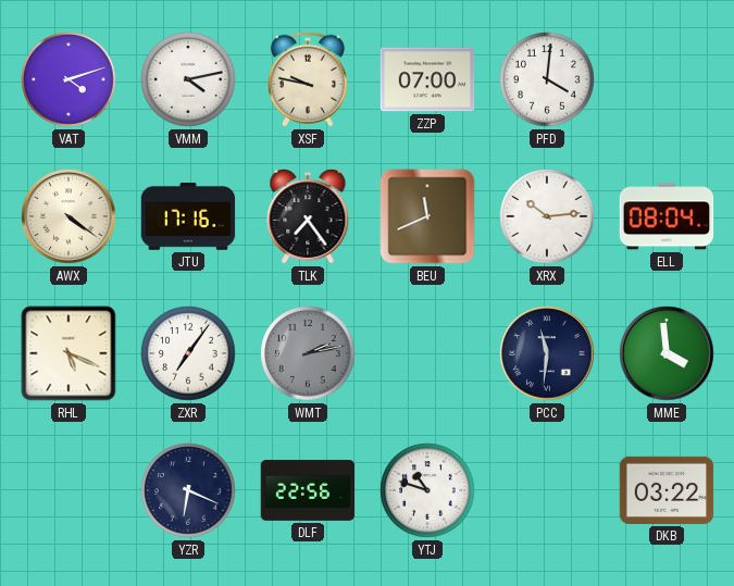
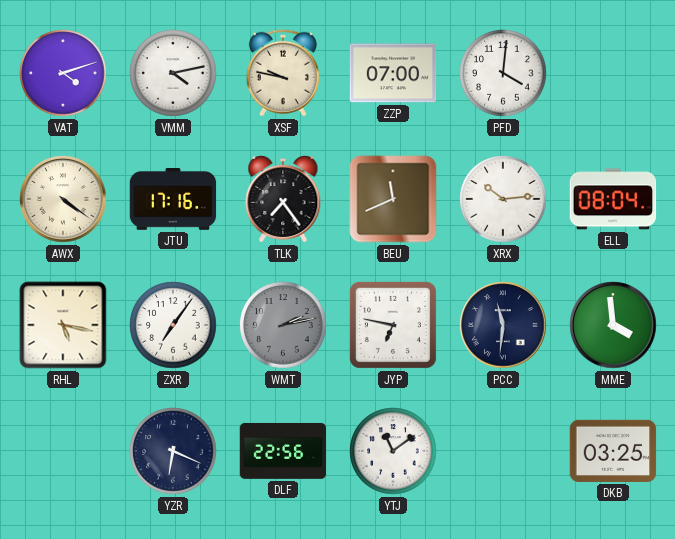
RHL: 5:19 -> 5:17
JYP: none -> 6:47
YTJ: 10:48 -> 11:09
DKB: 03:22 -> 03:25
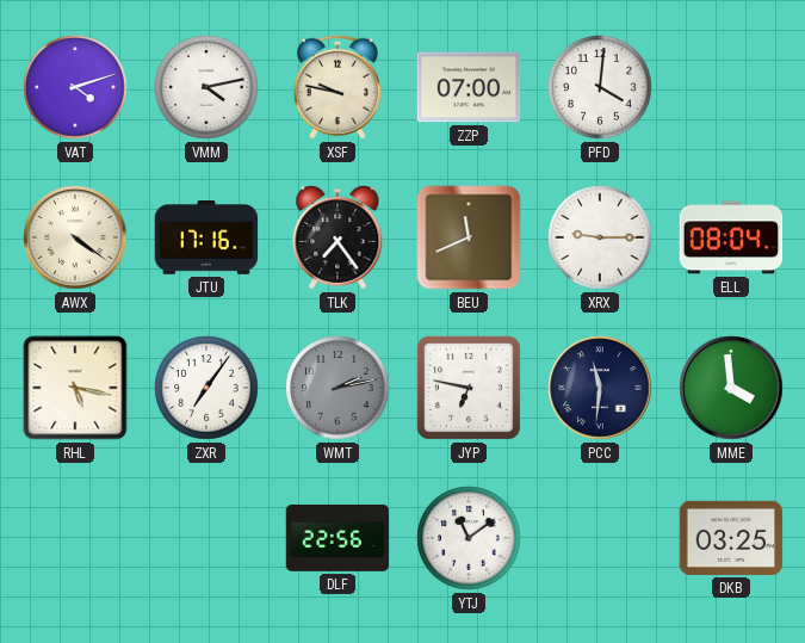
XRX: 10:14 -> 9:15
YZR: 6:19 -> none
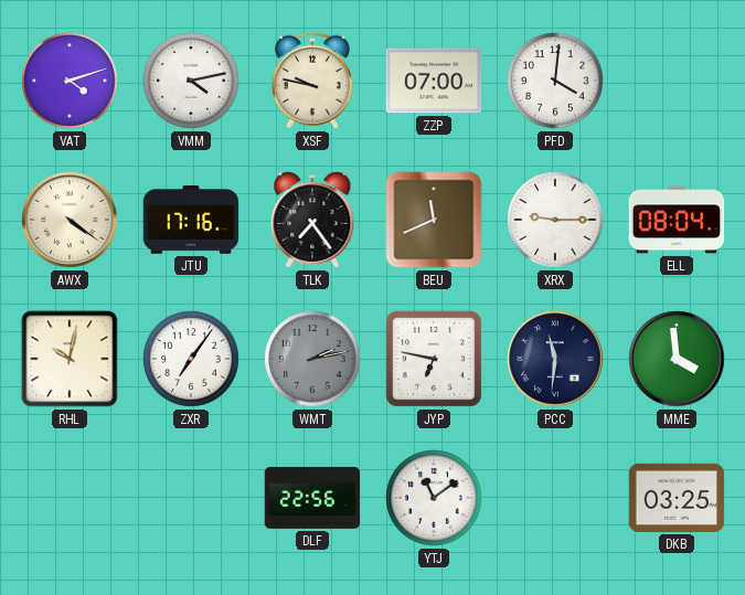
RHL: 5:17 -> 10:02
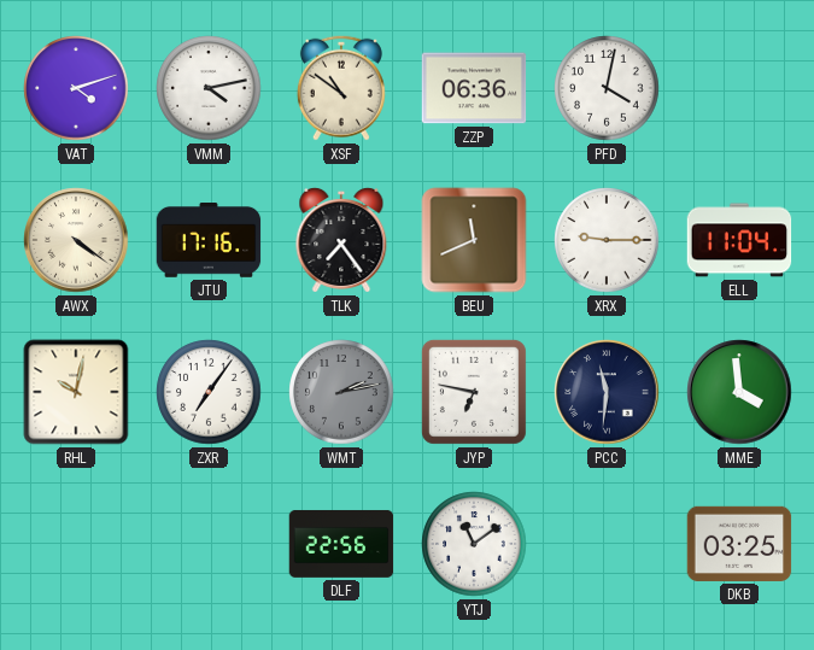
XSF: 9:47 -> 10:51
ZZP: 07:00 -> 06:36
PFD: 4:01 -> 4:02
ELL: 08:04 -> 11:04
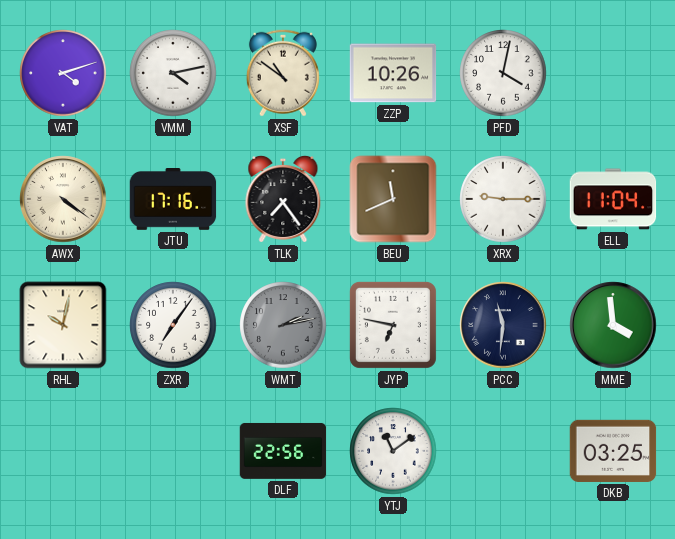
ZZP: 06:36 -> 10:26
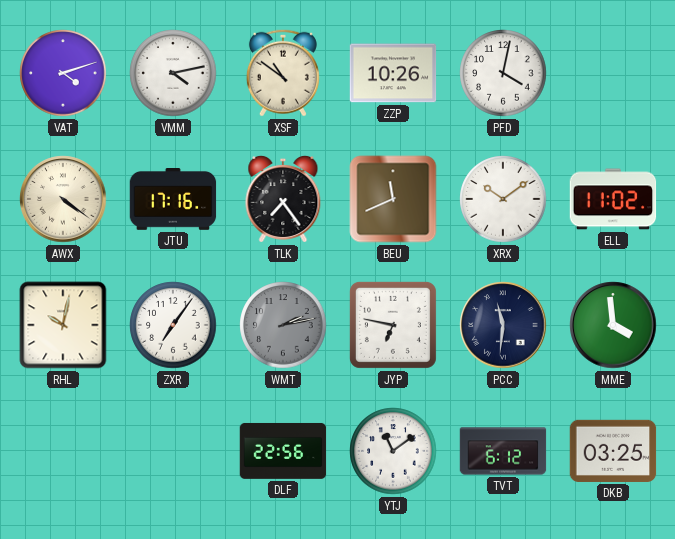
XRX: 9:15 -> 10:09
ELL: 11:04 -> 11:02
TVT: none -> 6:12
